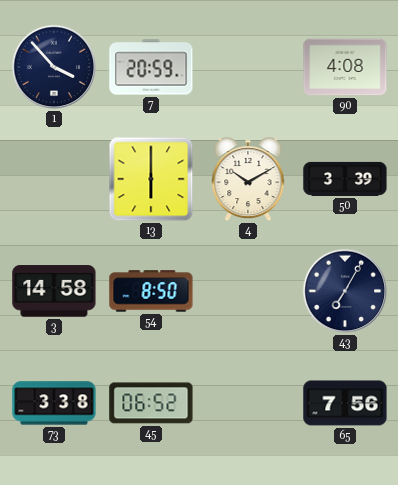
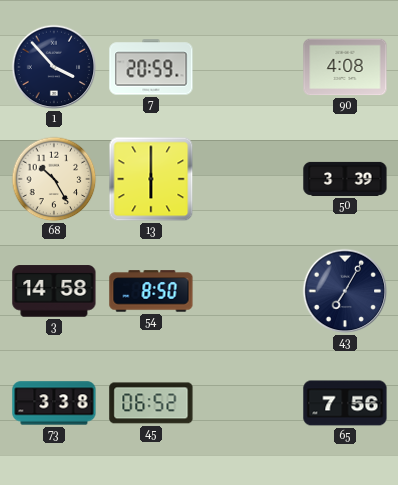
68: none -> 10:25
4: 10:10 -> none
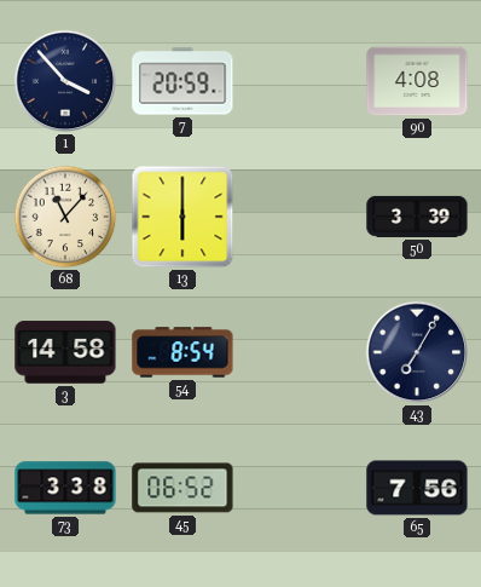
68: 10:25 -> 11:07
54: 8:50 -> 8:54
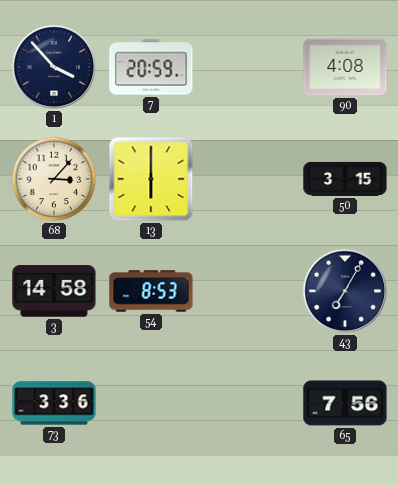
68: 11:07 -> 3:07
50: 3:39 -> 3:15
54: 8:54 -> 8:53
73: 3:38 -> 3:36
45: 06:52 -> none
